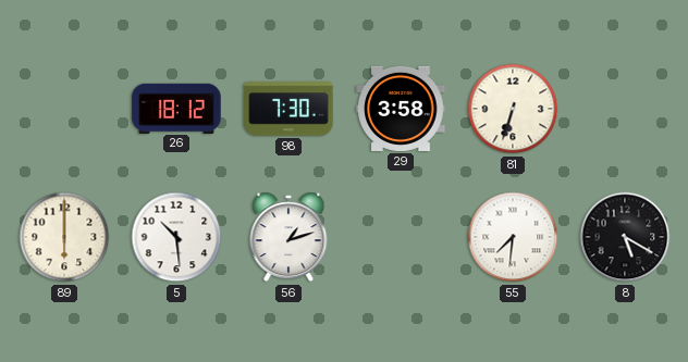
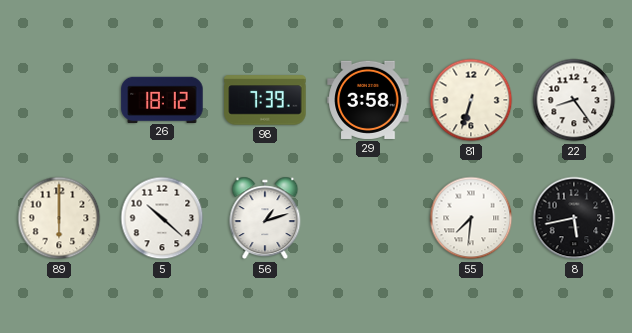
98: 7:30 -> 7:39
22: none -> 8:24
5: 10:29 -> 10:22
8: 5:20 -> 5:43
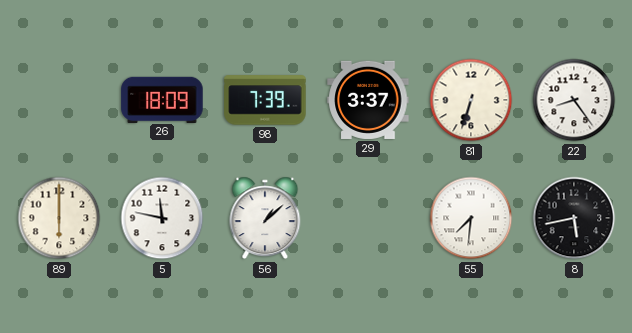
26: 18:12 -> 18:09
29: 3:58 -> 3:37
5: 10:22 -> 11:47
56: 1:12 -> 1:08
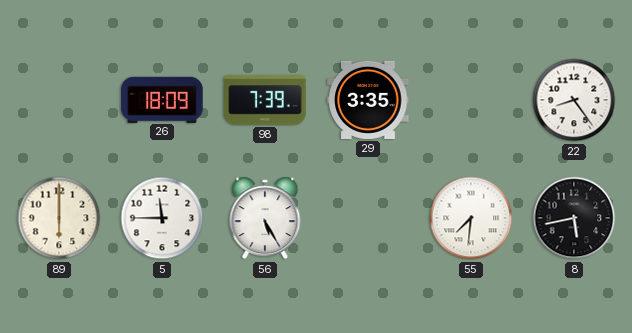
29: 3:37 -> 3:35
81: 6:33 -> none
5: 11:47 -> 11:45
56: 1:08 -> 5:25
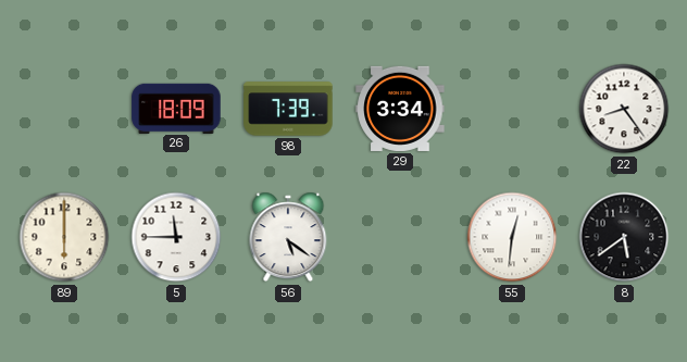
29: 3:35 -> 3:34
56: 5:25 -> 5:21
55: 7:31 -> 12:31
8: 5:43 -> 5:39
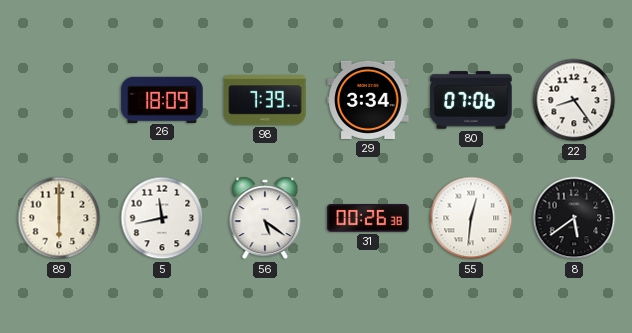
80: none -> 07:06
5: 11:45 -> 11:43
31: none -> 00:26
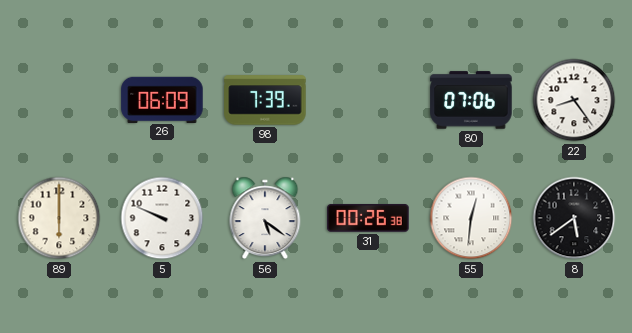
26: 18:09 -> 06:09
29: 3:34 -> none
5: 11:43 -> 9:49
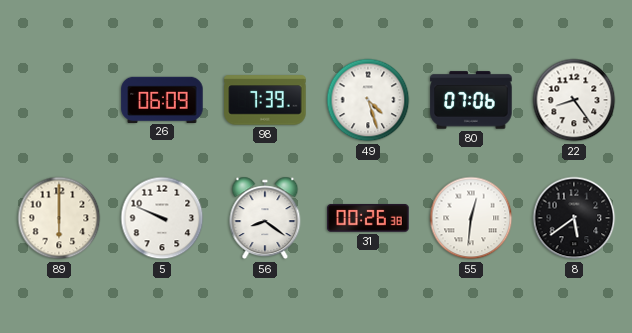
49: none -> 4:27
56: 5:21 -> 8:21
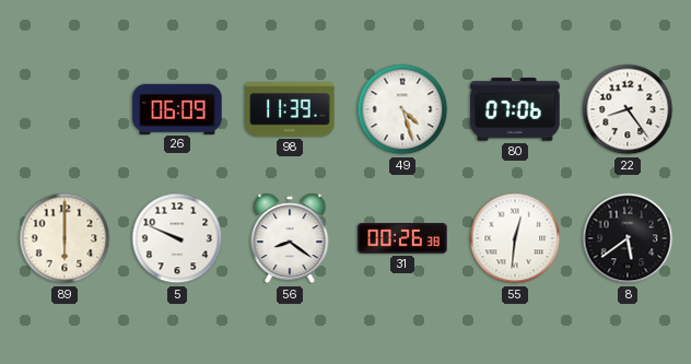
98: 7:39 -> 11:39
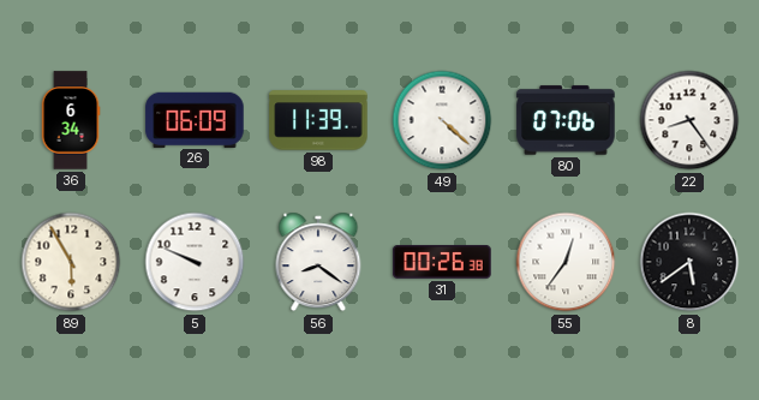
36: none -> 6:34
49: 4:27 -> 4:22
89: 6:00 -> 5:55
55: 12:31 -> 12:36
